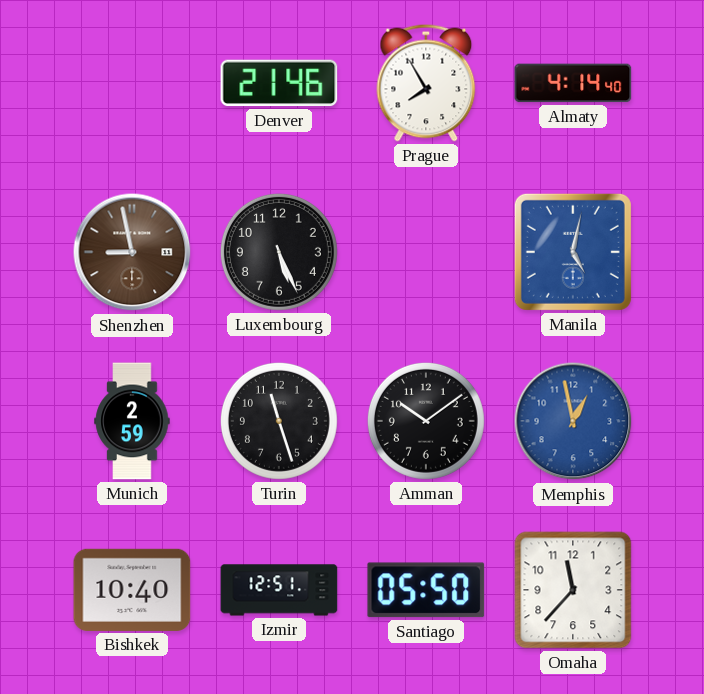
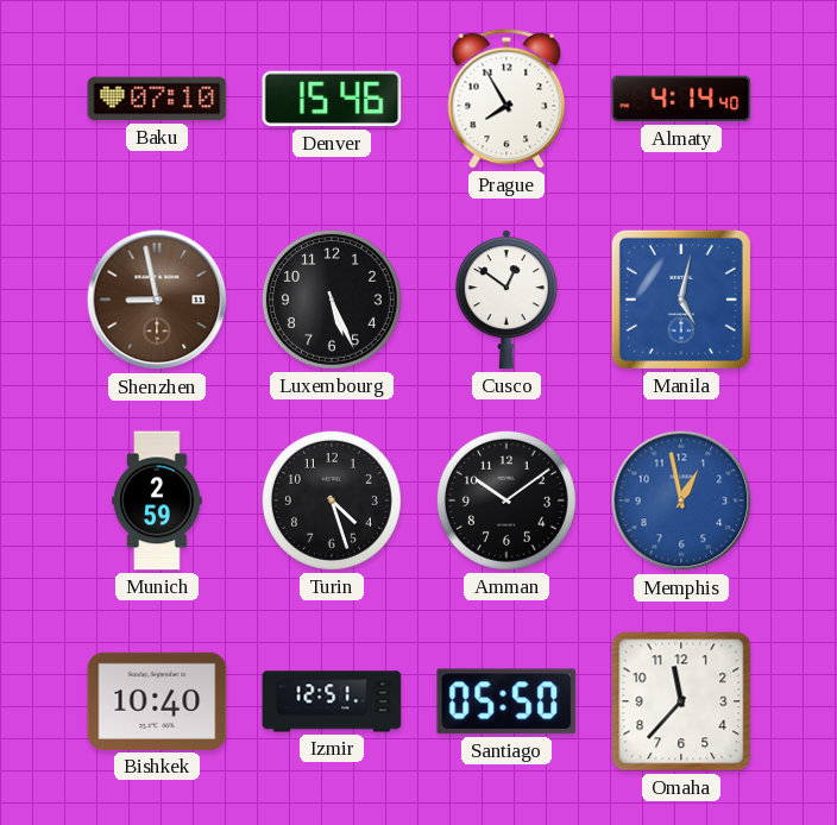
Baku: none -> 07:10
Denver: 21:46 -> 15:46
Cusco: none -> 12:51
Turin: 11:27 -> 4:27
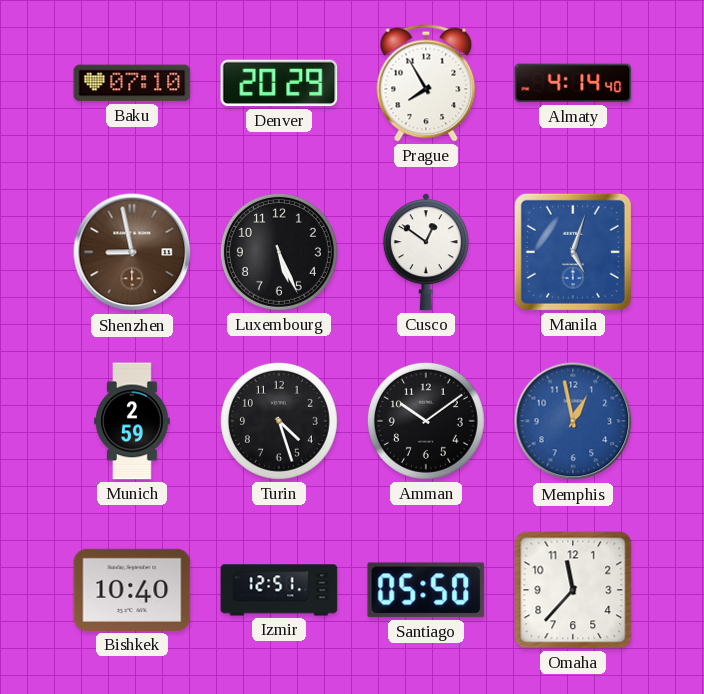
Denver: 15:46 -> 20:29
Manila: 5:02 -> 5:03
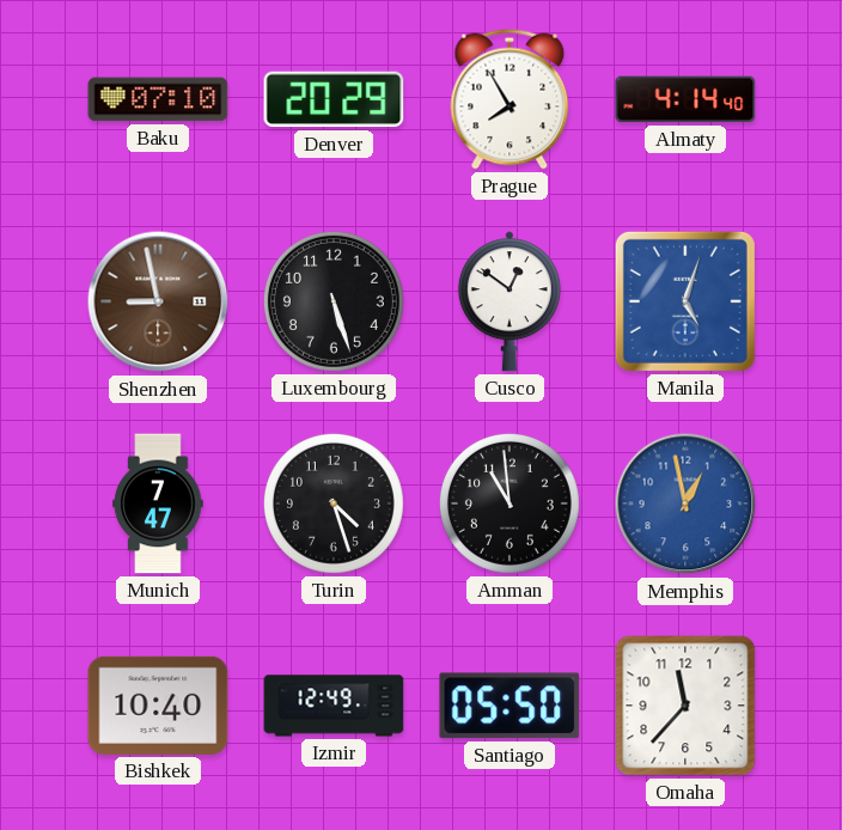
Luxembourg: 5:26 -> 5:27
Munich: 2:59 -> 7:47
Amman: 10:09 -> 10:59
Izmir: 12:51 -> 12:49
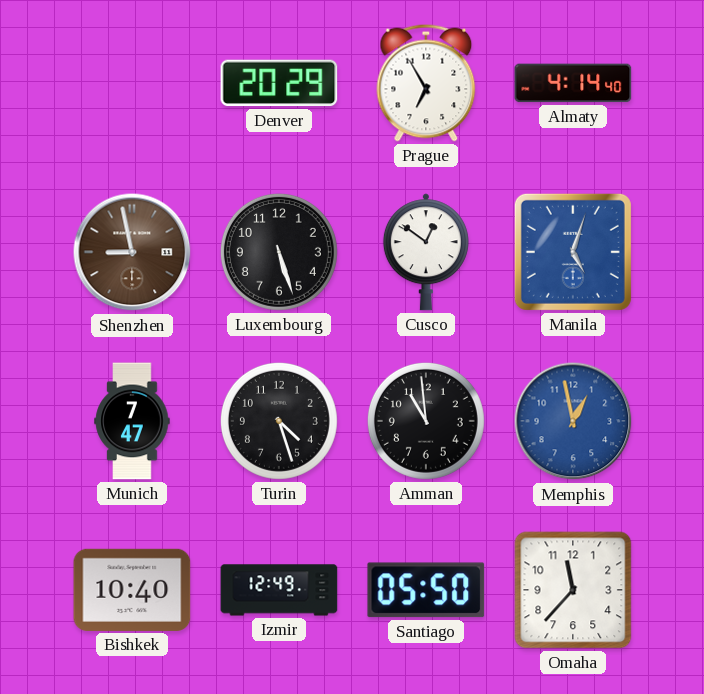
Baku: 07:10 -> none
Prague: 7:55 -> 6:55
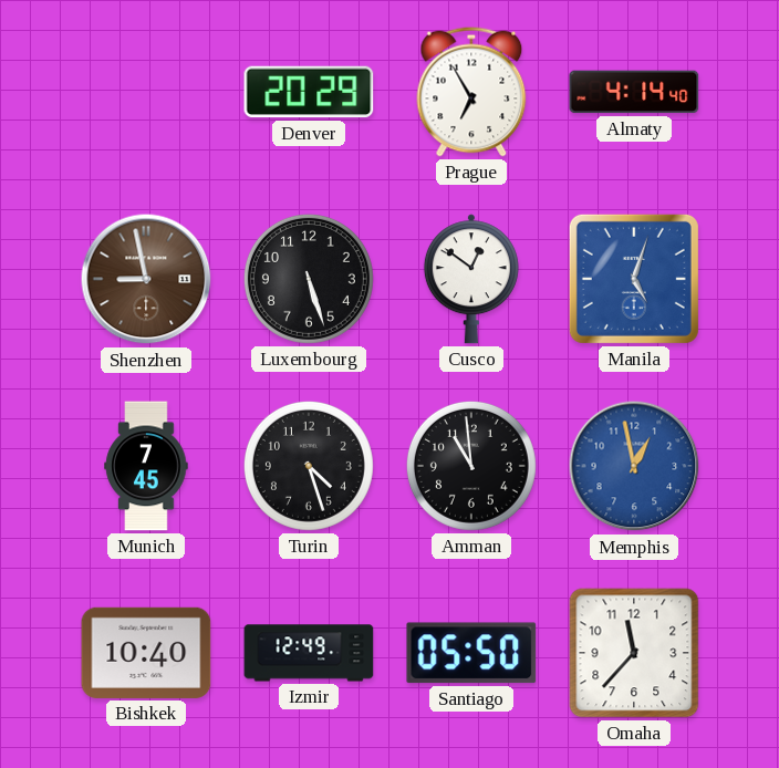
Munich: 7:47 -> 7:45
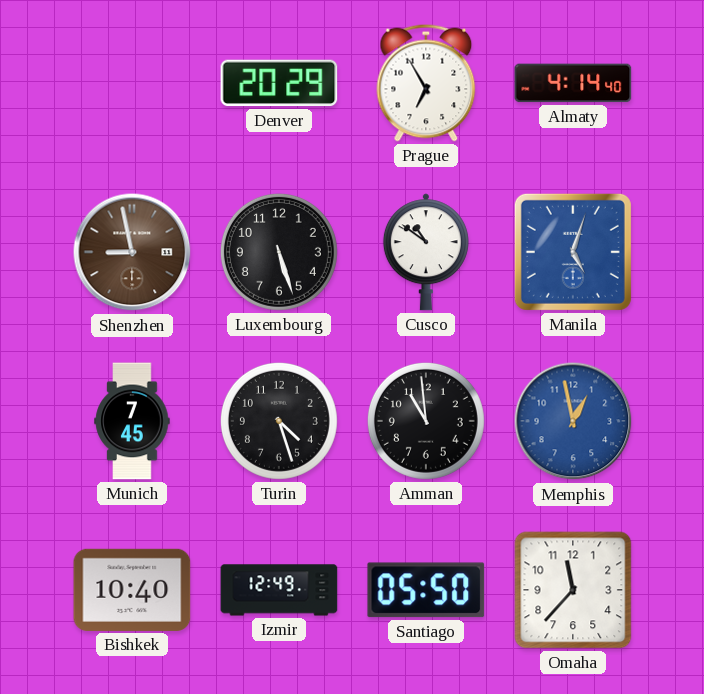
Cusco: 12:51 -> 10:51
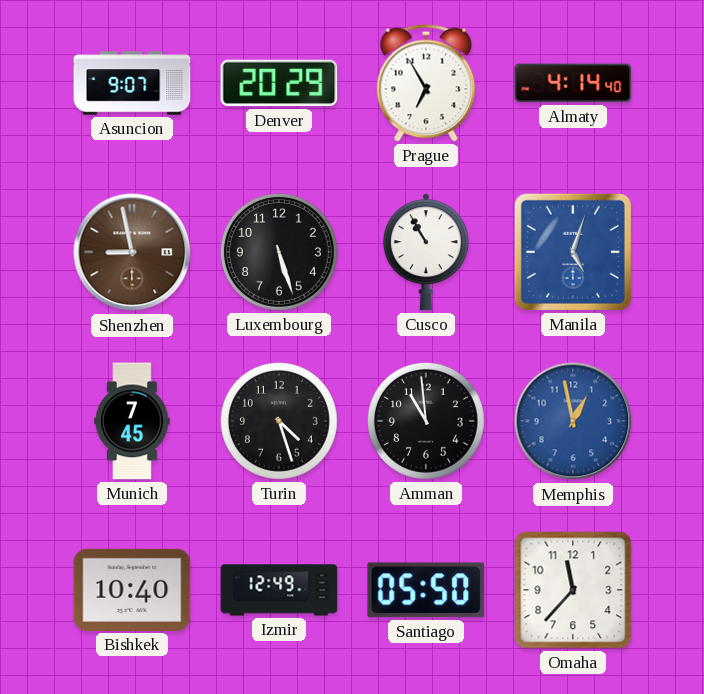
Asuncion: none -> 9:07
Cusco: 10:51 -> 10:55
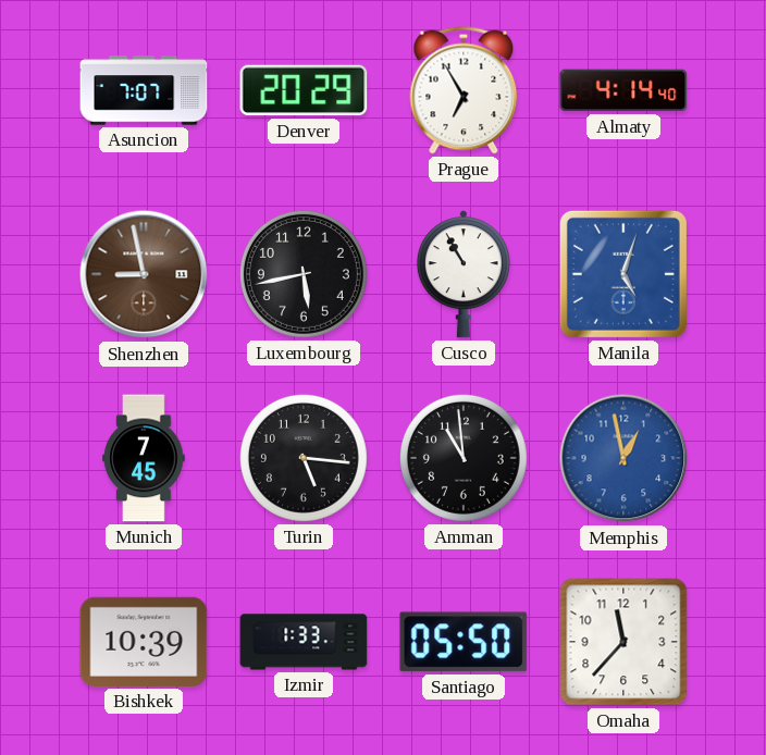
Asuncion: 9:07 -> 7:07
Luxembourg: 5:27 -> 5:43
Turin: 4:27 -> 5:16
Bishkek: 10:40 -> 10:39
Izmir: 12:49 -> 1:33
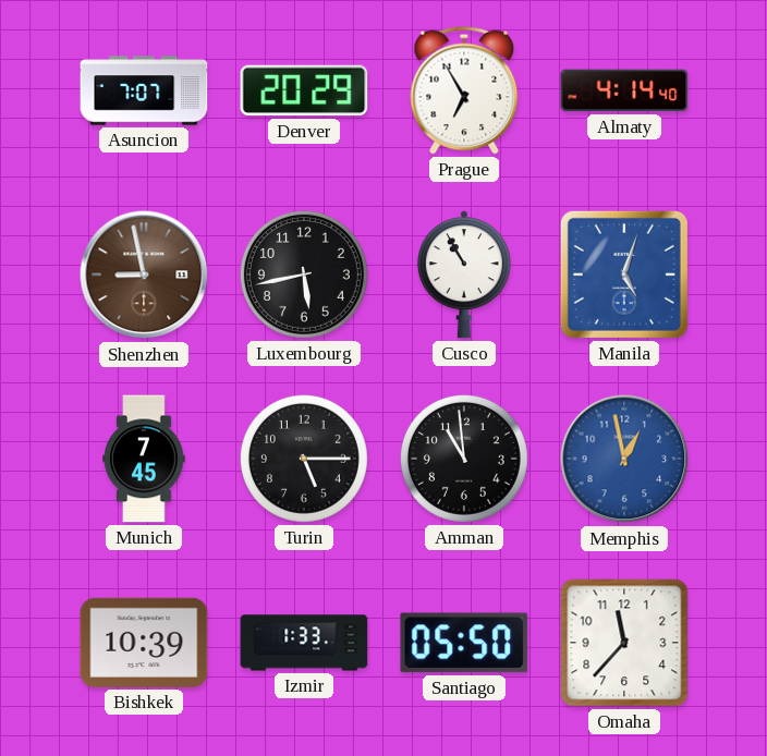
Turin: 5:16 -> 5:15
